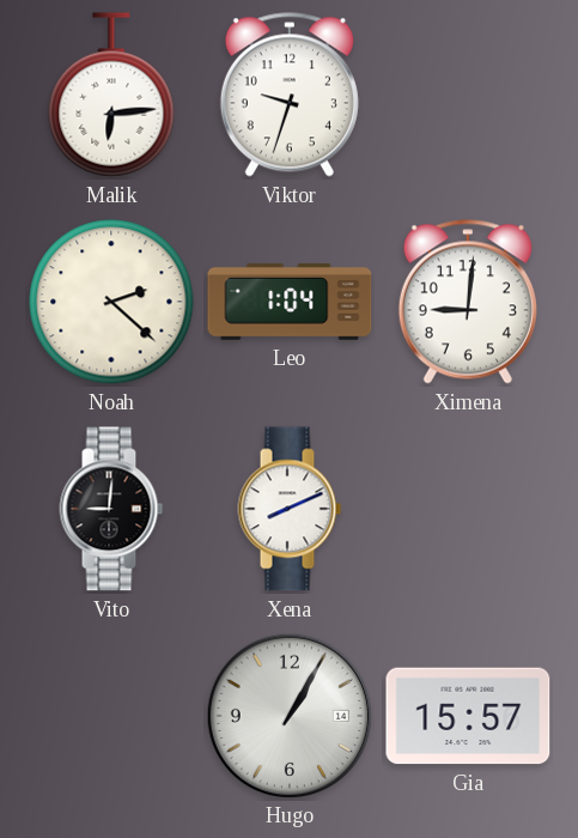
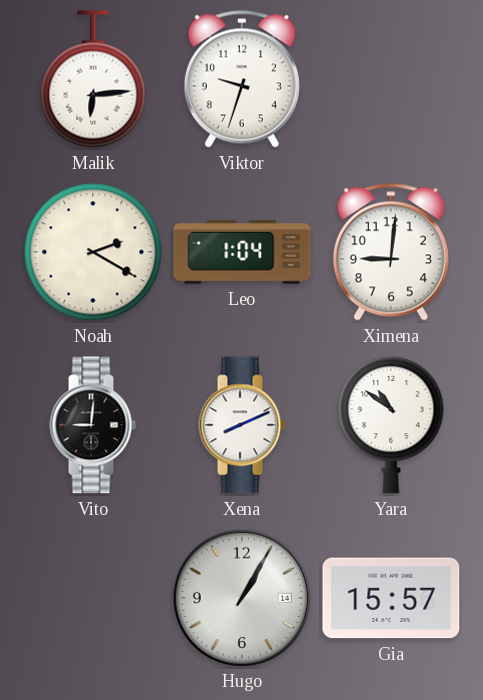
Noah: 2:22 -> 2:20
Yara: none -> 10:51
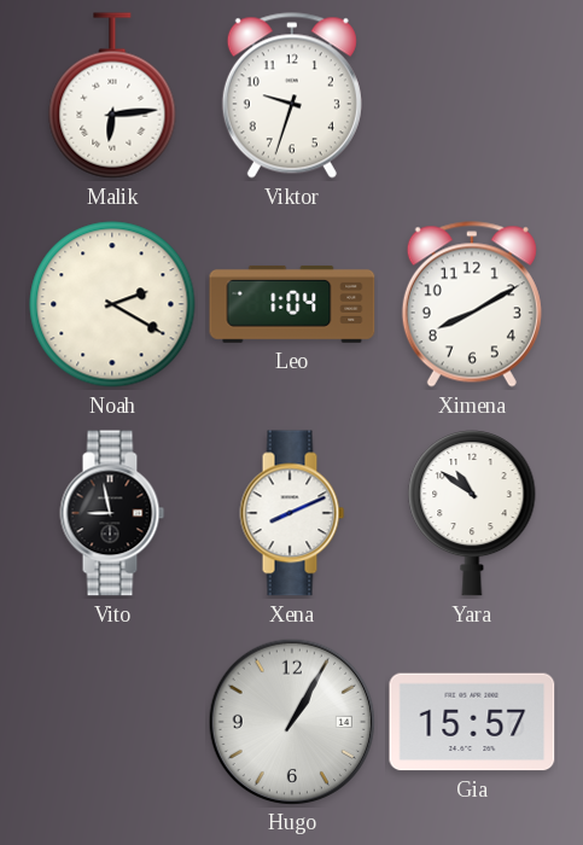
Ximena: 9:01 -> 8:10
Vito: 9:01 -> 8:58
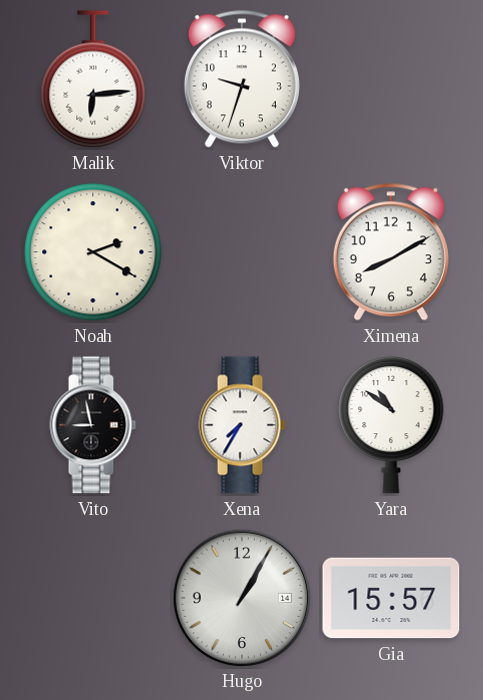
Leo: 1:04 -> none
Xena: 8:11 -> 7:35
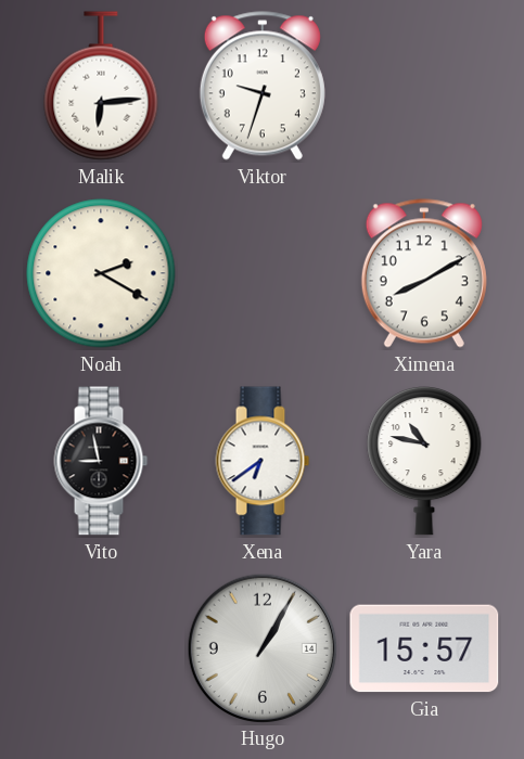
Xena: 7:35 -> 6:39
Yara: 10:51 -> 10:47
